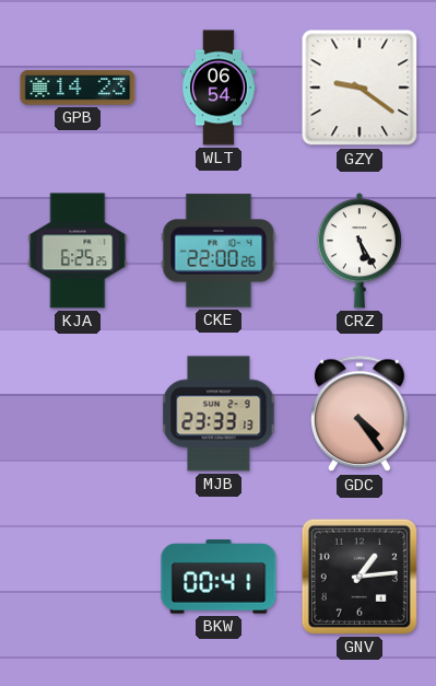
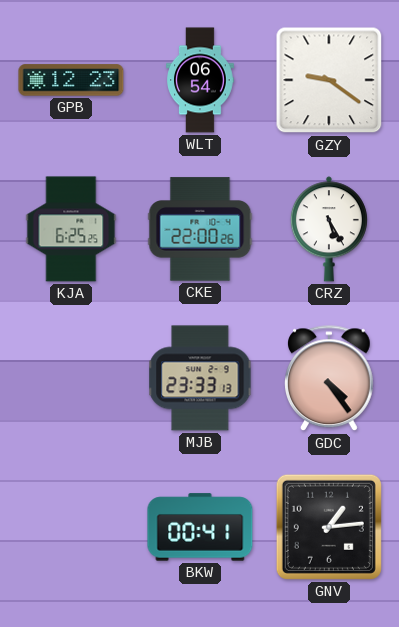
GPB: 14:23 -> 12:23
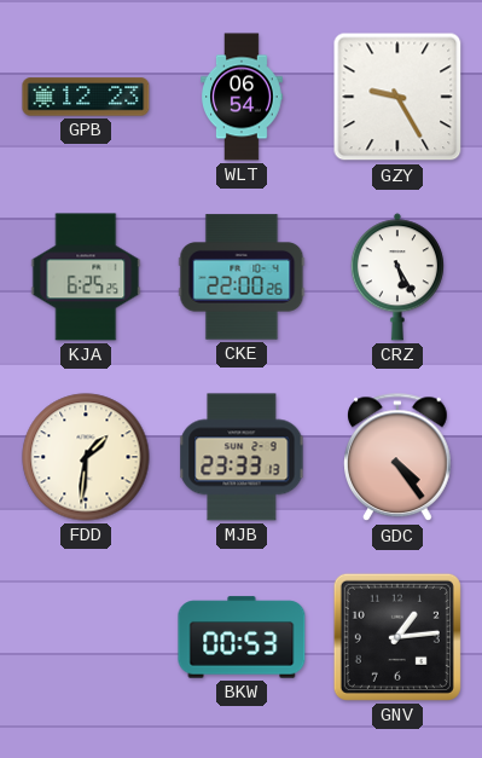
GZY: 9:21 -> 9:25
FDD: none -> 1:31
BKW: 00:41 -> 00:53
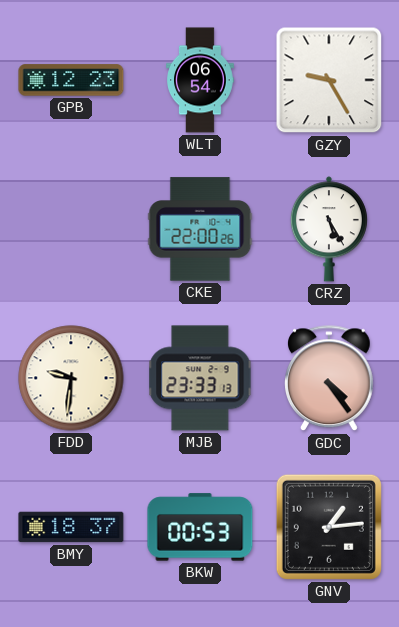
KJA: 6:25 -> none
FDD: 1:31 -> 9:31
BMY: none -> 18:37
